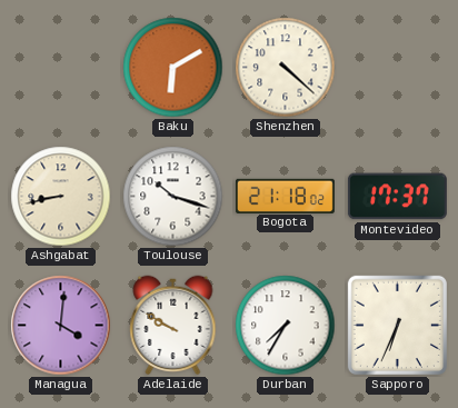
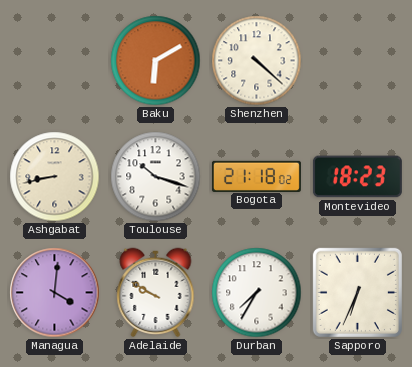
Montevideo: 17:37 -> 18:23
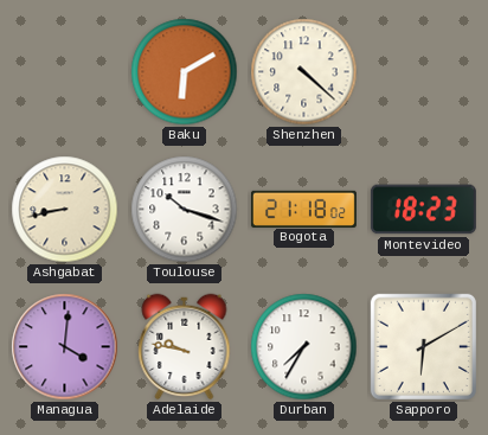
Adelaide: 9:50 -> 9:47
Sapporo: 6:34 -> 6:10
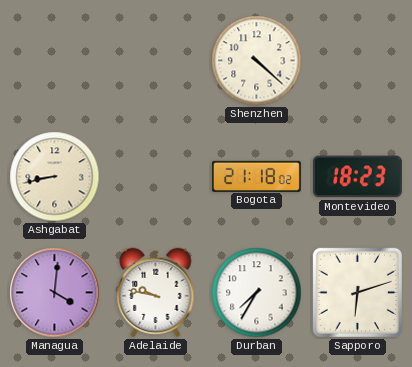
Baku: 6:10 -> none
Toulouse: 10:18 -> none
Sapporo: 6:10 -> 6:12
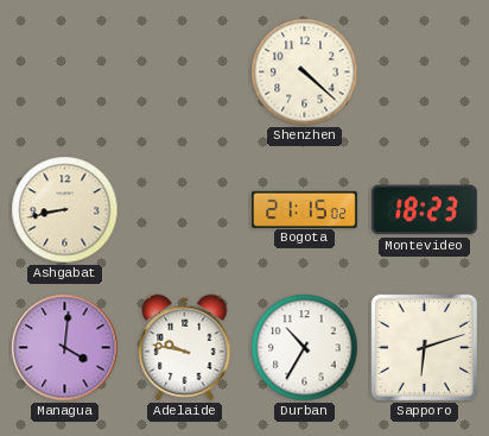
Bogota: 21:18 -> 21:15
Durban: 7:35 -> 10:35
